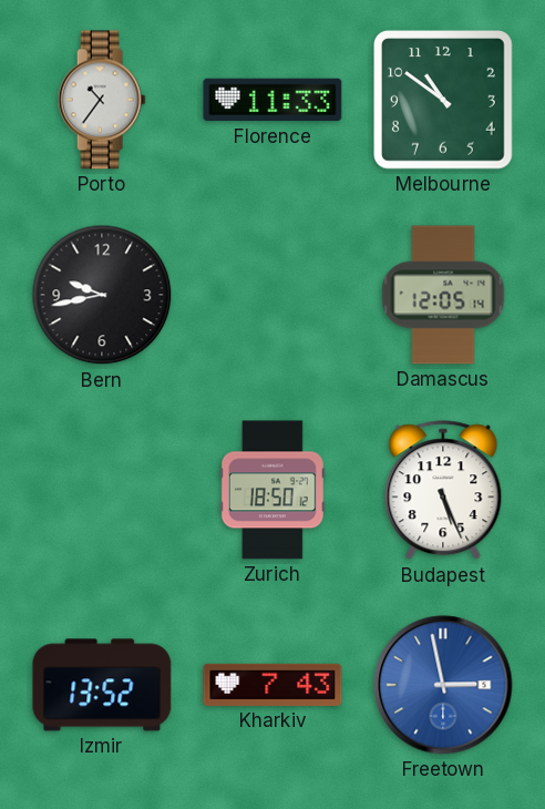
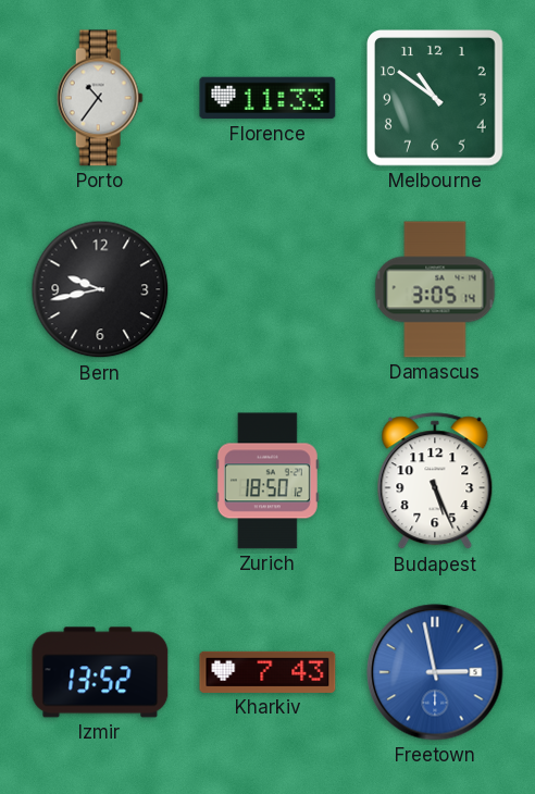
Damascus: 12:05 -> 3:05
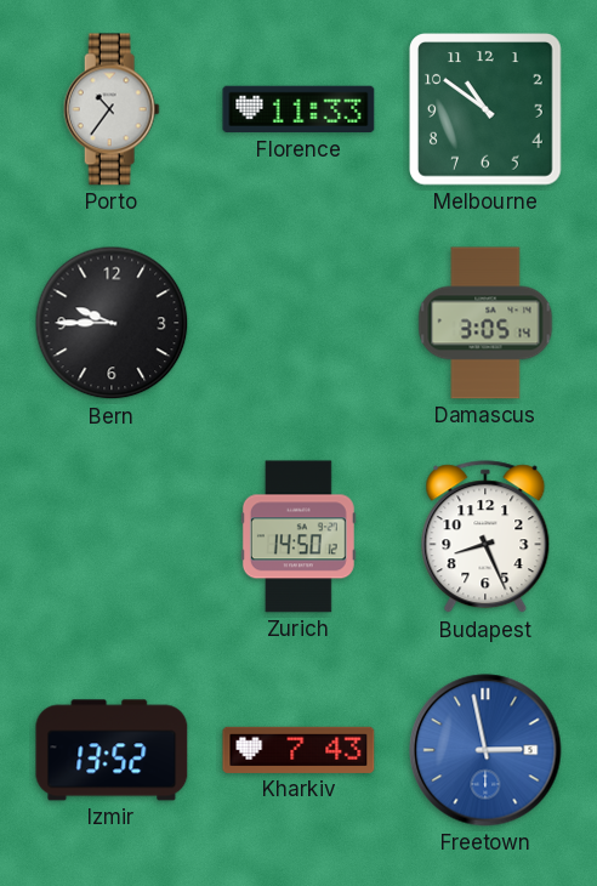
Bern: 9:43 -> 9:45
Zurich: 18:50 -> 14:50
Budapest: 5:26 -> 8:26
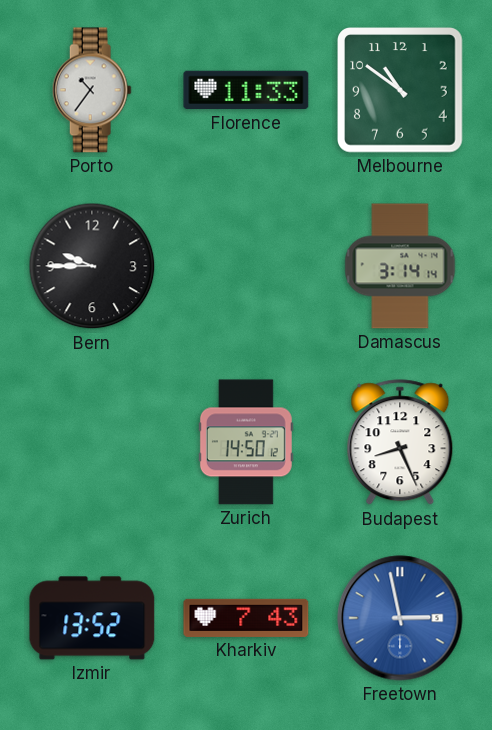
Damascus: 3:05 -> 3:14
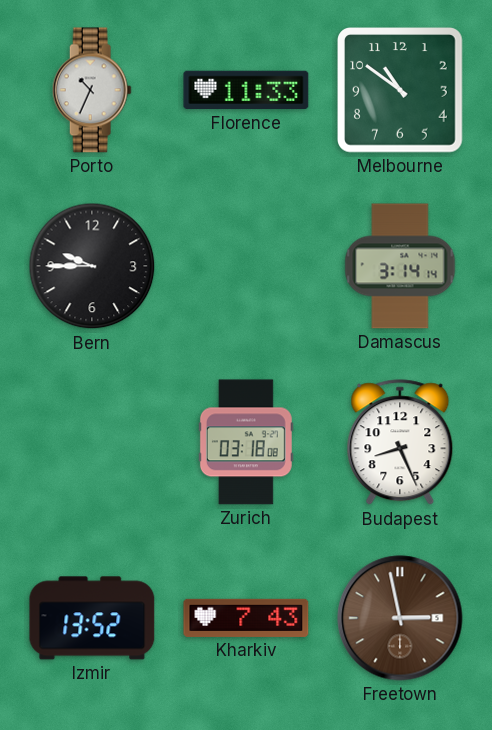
Porto: 10:36 -> 10:34
Zurich: 14:50 -> 03:18
Freetown dial: blue -> brown
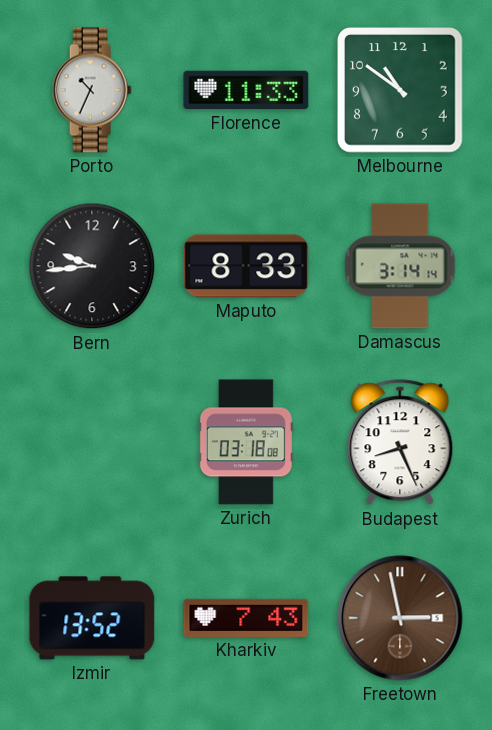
Bern: 9:45 -> 9:44
Maputo: none -> 8:33
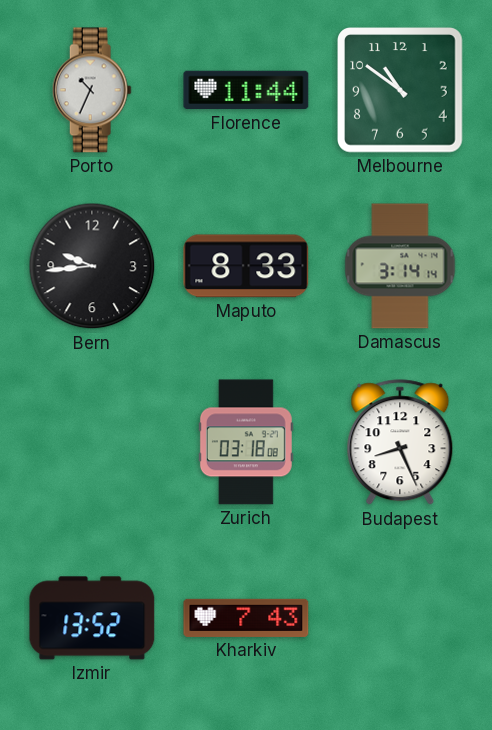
Florence: 11:33 -> 11:44
Freetown: 2:58 -> none
